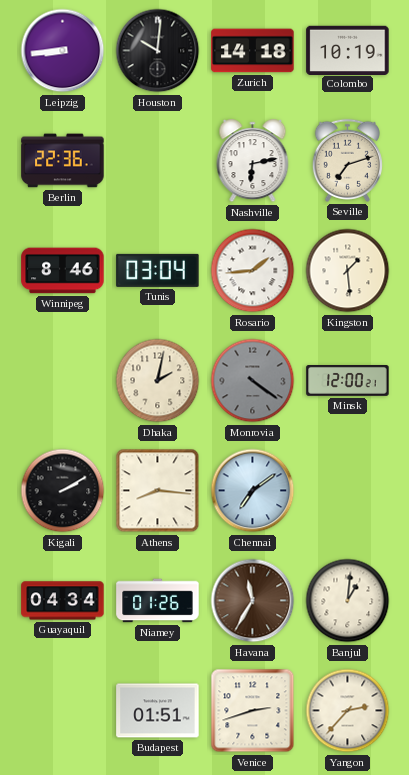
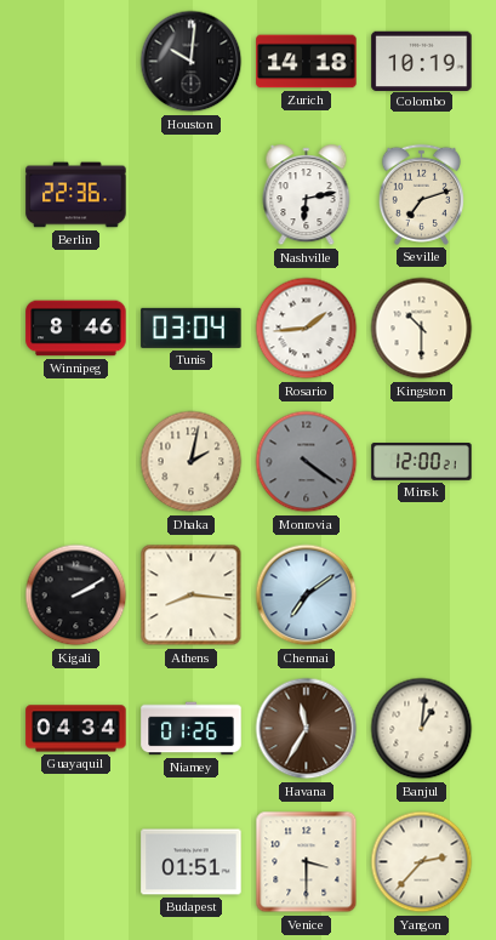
Leipzig: 8:44 -> none
Kingston: 1:29 -> 10:30
Venice: 2:42 -> 3:30
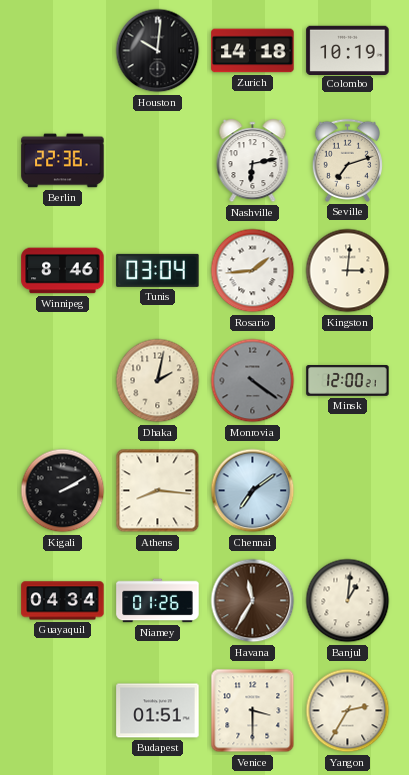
Kingston: 10:30 -> 3:01
Yangon: 2:37 -> 2:35
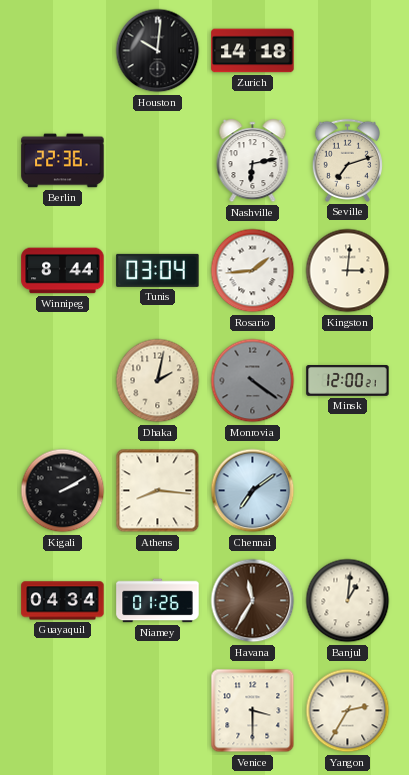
Colombo: 10:19 -> none
Winnipeg: 8:46 -> 8:44
Budapest: 01:51 -> none
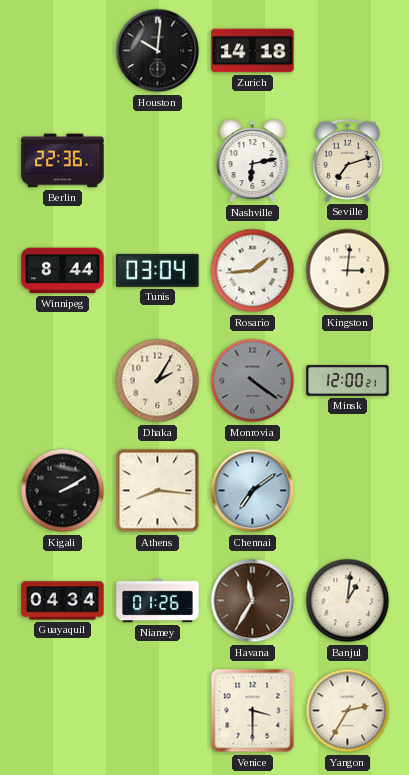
Dhaka: 2:02 -> 2:05
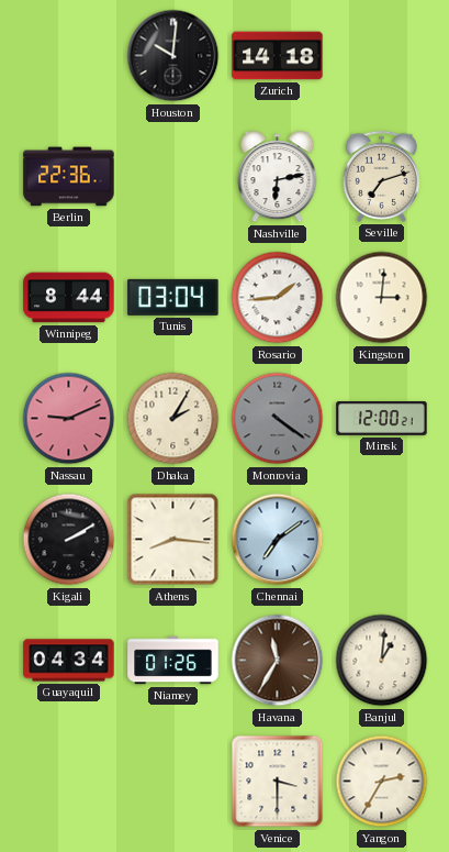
Nassau: none -> 9:11
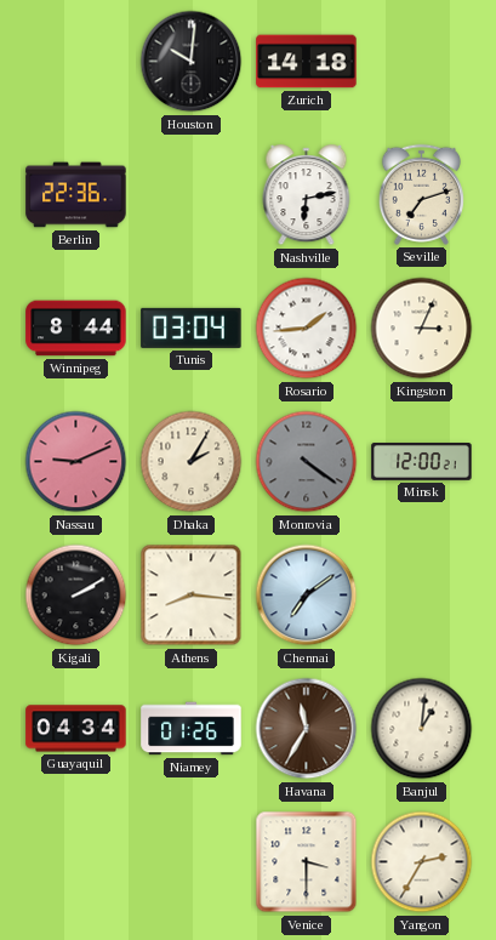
Kingston: 3:01 -> 3:04
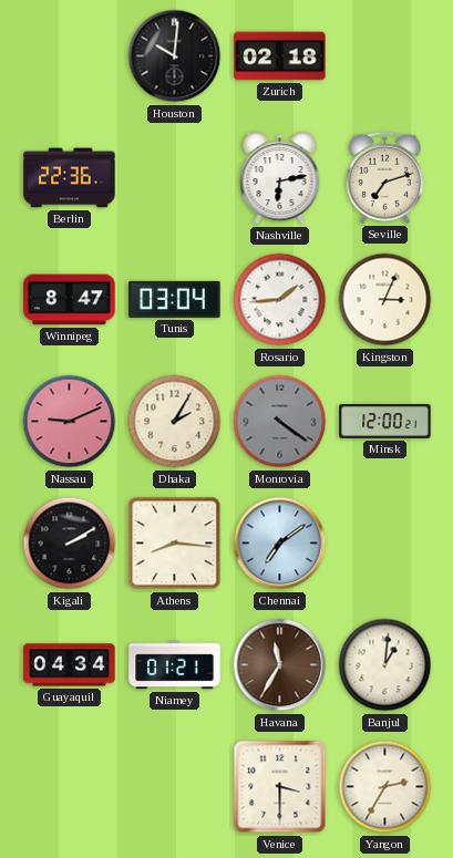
Zurich: 14:18 -> 02:18
Winnipeg: 8:44 -> 8:47
Niamey: 01:26 -> 01:21
